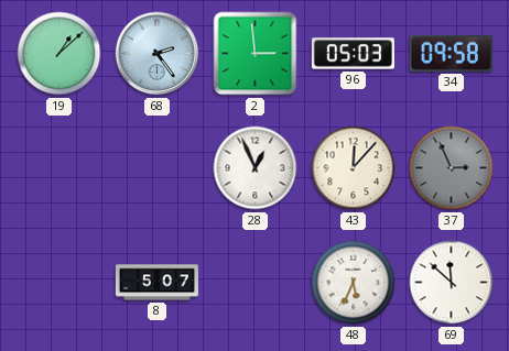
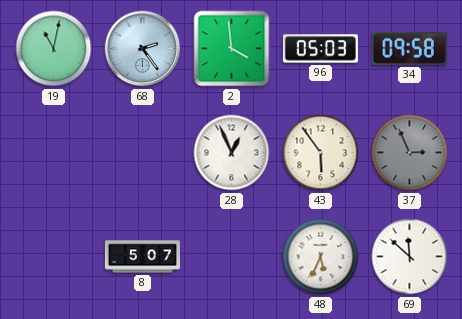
19: 1:08 -> 11:02
2: 2:59 -> 3:59
43: 12:07 -> 5:54
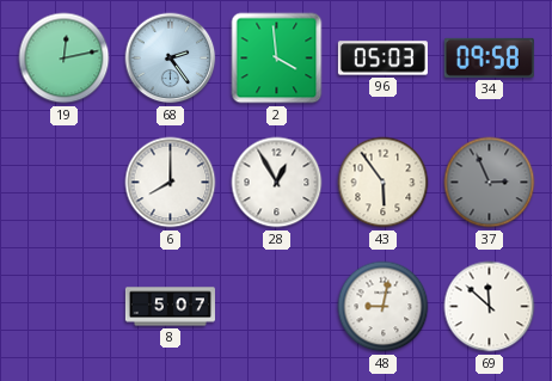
19: 11:02 -> 12:13
6: none -> 8:00
28: 12:56 -> 12:55
48: 5:34 -> 9:02
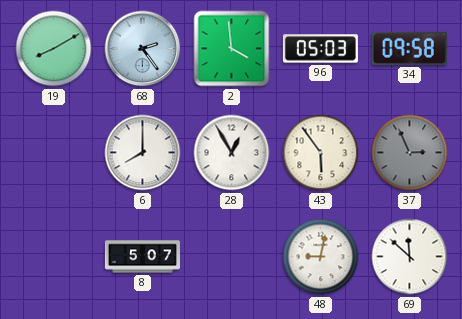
19: 12:13 -> 8:10
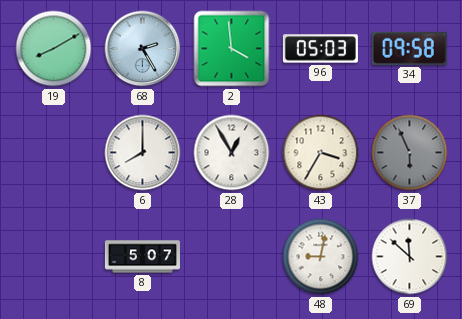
68: 2:24 -> 2:25
43: 5:54 -> 3:35
37: 2:56 -> 5:56
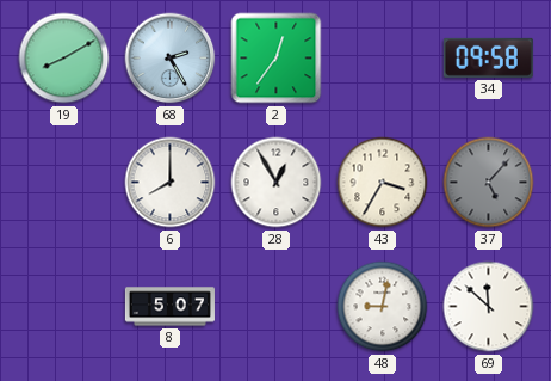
2: 3:59 -> 12:36
96: 05:03 -> none
37: 5:56 -> 5:07
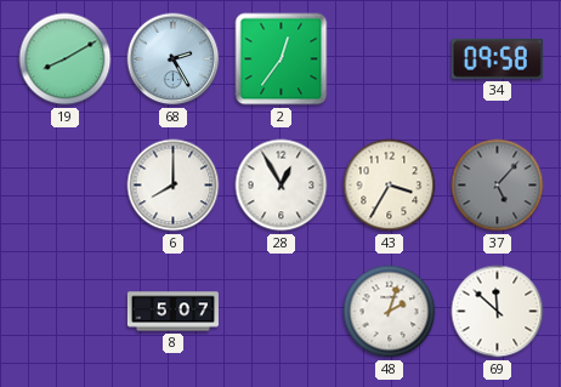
48: 9:02 -> 2:03
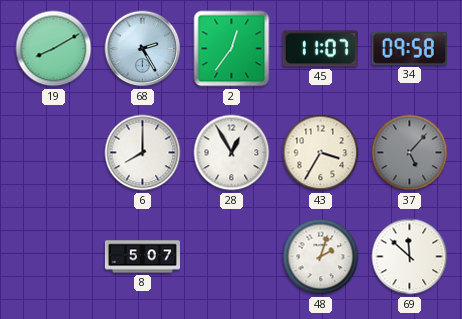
45: none -> 11:07
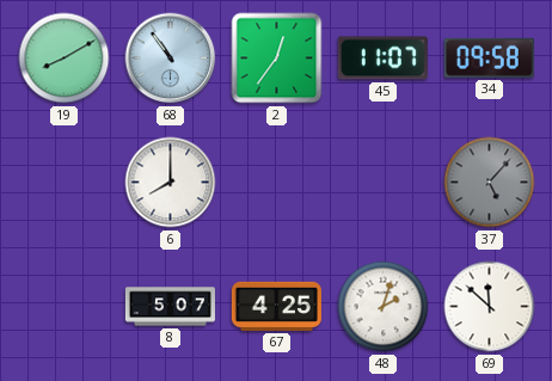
68: 2:25 -> 10:54
28: 12:55 -> none
43: 3:35 -> none
67: none -> 4:25
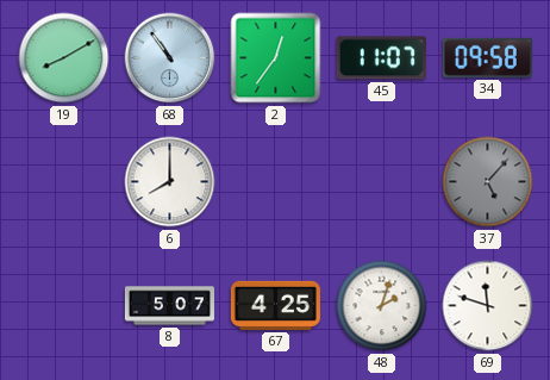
69: 11:52 -> 11:48
